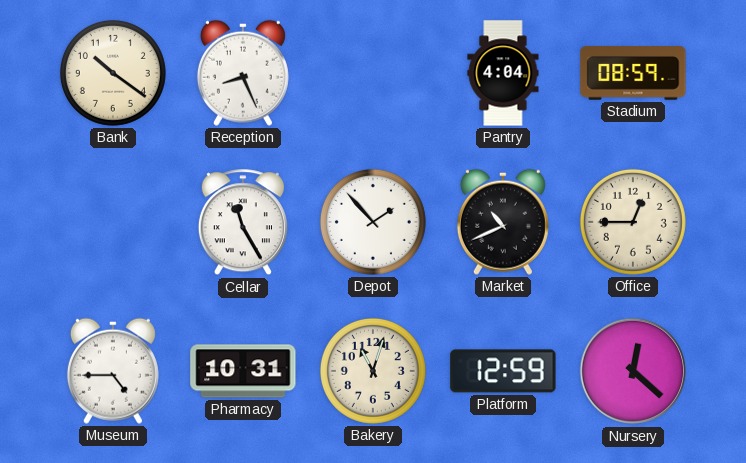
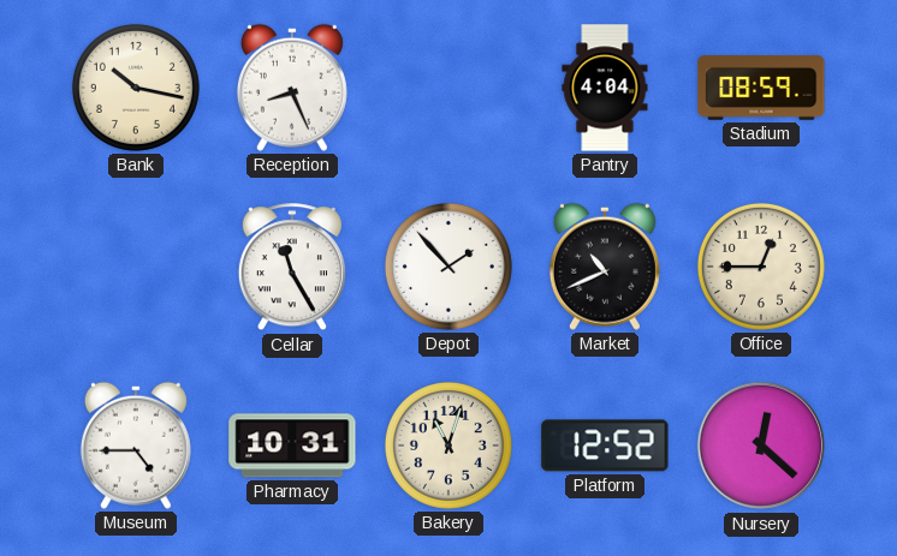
Bank: 10:21 -> 10:17
Platform: 12:59 -> 12:52
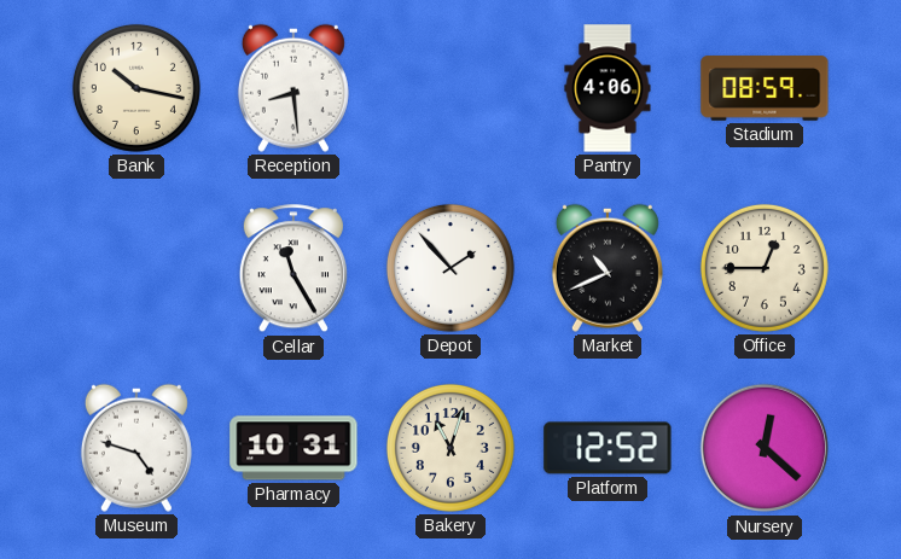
Reception: 8:26 -> 8:29
Pantry: 4:04 -> 4:06
Museum: 4:45 -> 4:48
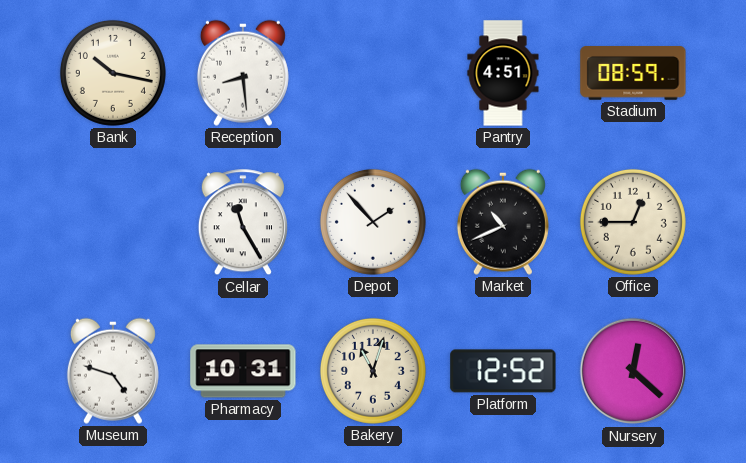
Pantry: 4:06 -> 4:51
